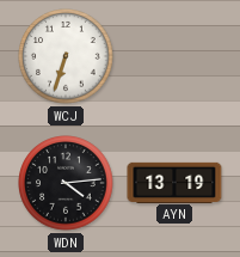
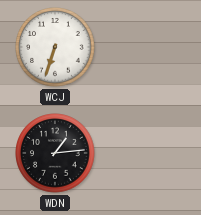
WDN: 4:14 -> 1:14
AYN: 13:19 -> none
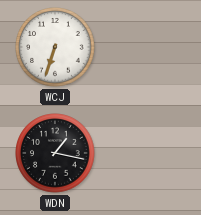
WDN: 1:14 -> 1:17
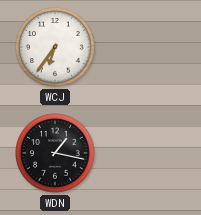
WCJ: 6:33 -> 6:36
